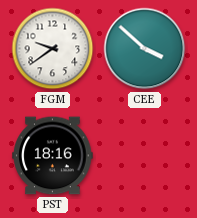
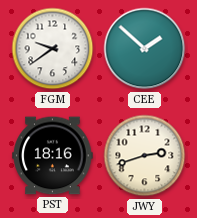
CEE: 3:52 -> 1:52
JWY: none -> 2:42
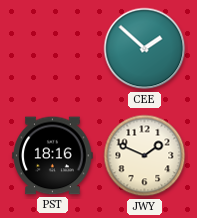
FGM: 9:39 -> none
JWY: 2:42 -> 1:49
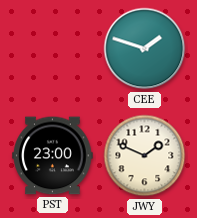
CEE: 1:52 -> 1:48
PST: 18:16 -> 23:00
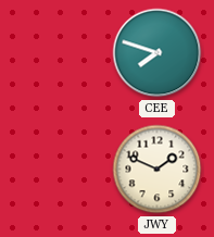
CEE: 1:48 -> 7:48
PST: 23:00 -> none
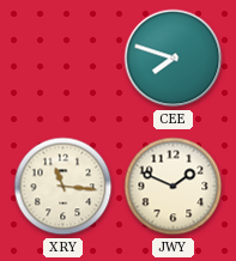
XRY: none -> 11:16
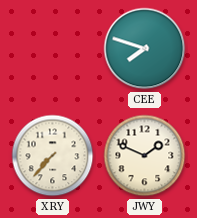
XRY: 11:16 -> 7:37
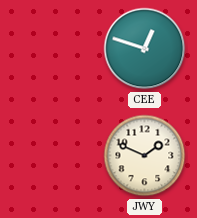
CEE: 7:48 -> 12:48
XRY: 7:37 -> none
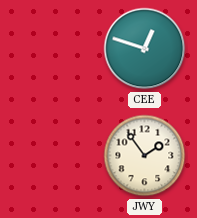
JWY: 1:49 -> 1:54
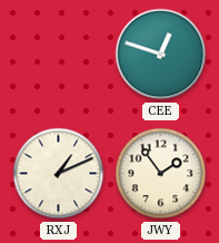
RXJ: none -> 1:11
